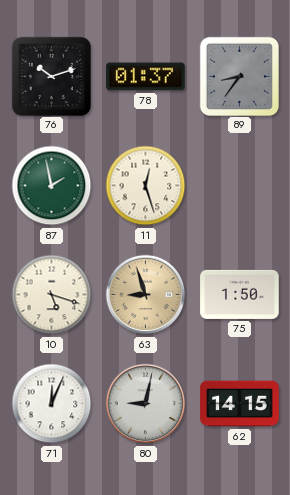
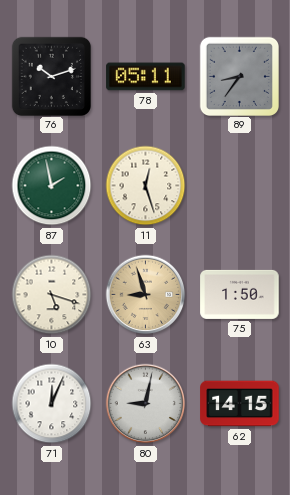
78: 01:37 -> 05:11
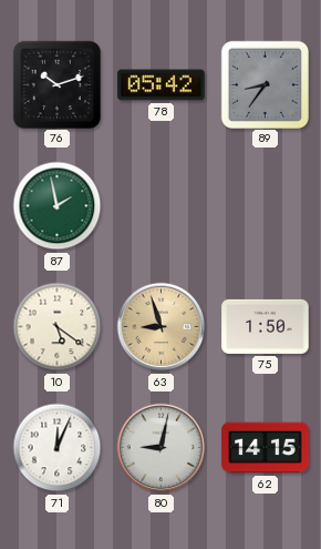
78: 05:11 -> 05:42
11: 12:27 -> none
10: 5:18 -> 5:21
